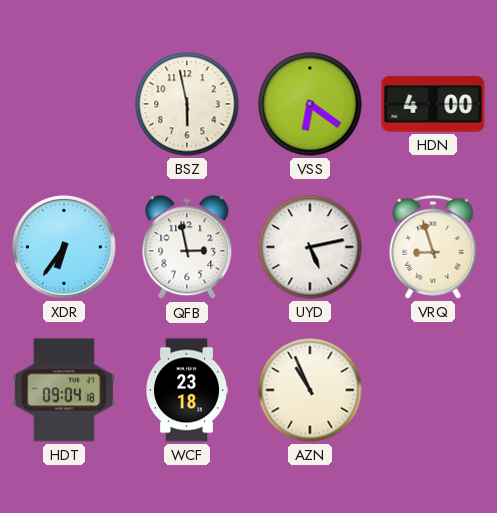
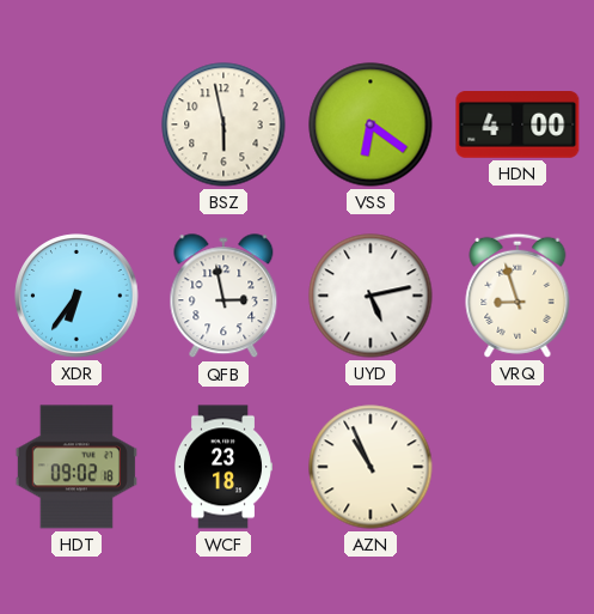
HDT: 09:04 -> 09:02
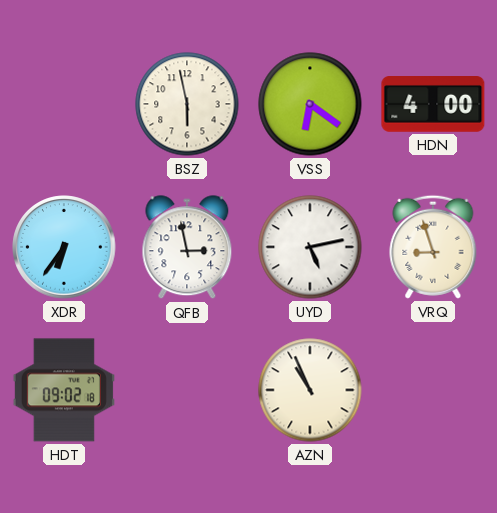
WCF: 23:18 -> none
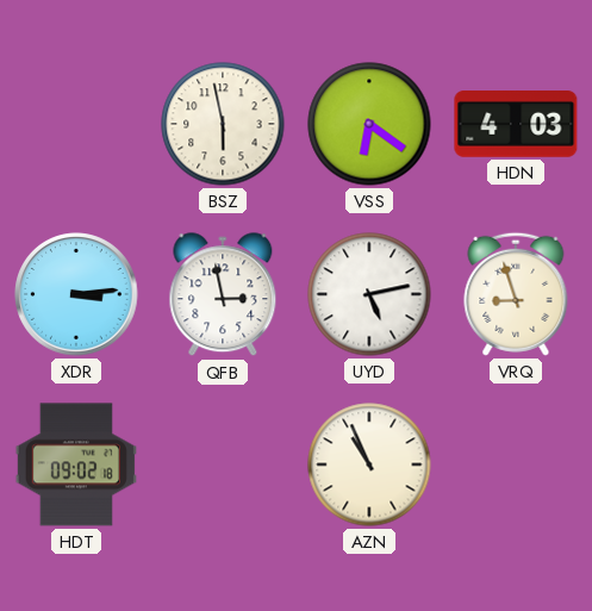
HDN: 4:00 -> 4:03
XDR: 6:36 -> 3:14
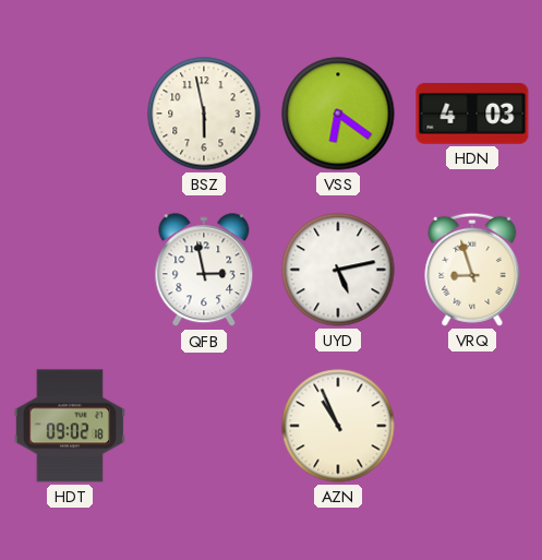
XDR: 3:14 -> none
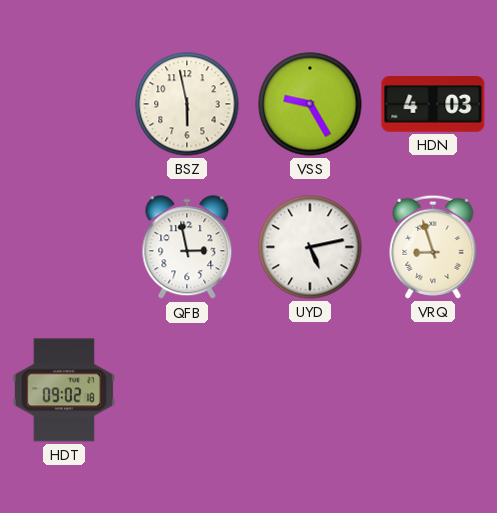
VSS: 6:21 -> 9:25
AZN: 10:56 -> none
